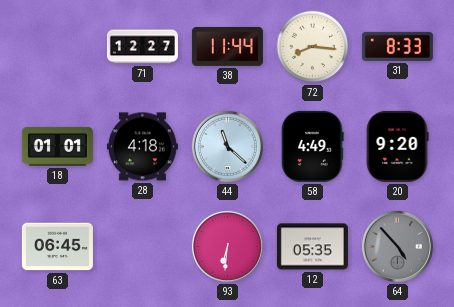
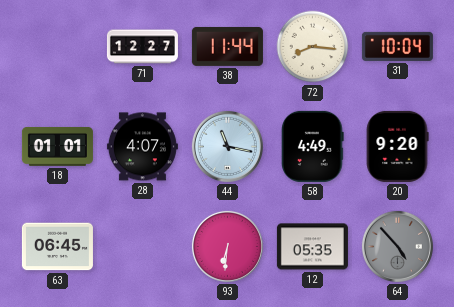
31: 8:33 -> 10:04
28: 4:18 -> 4:07
44: 11:22 -> 11:17
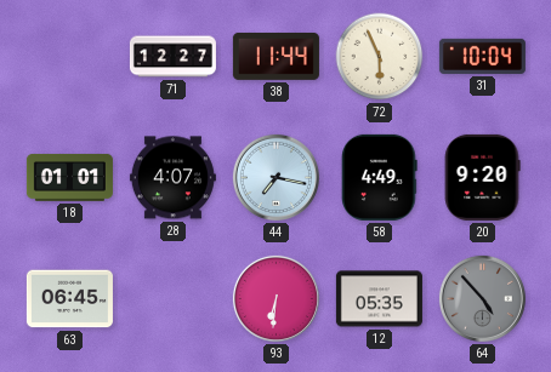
72: 8:16 -> 5:56
44: 11:17 -> 7:17
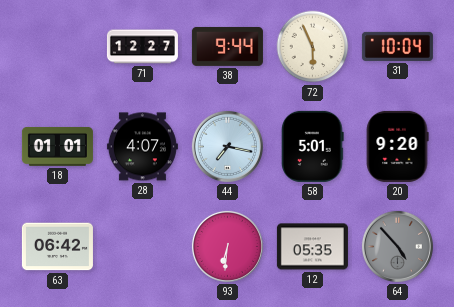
38: 11:44 -> 9:44
58: 4:49 -> 5:01
63: 06:45 -> 06:42
